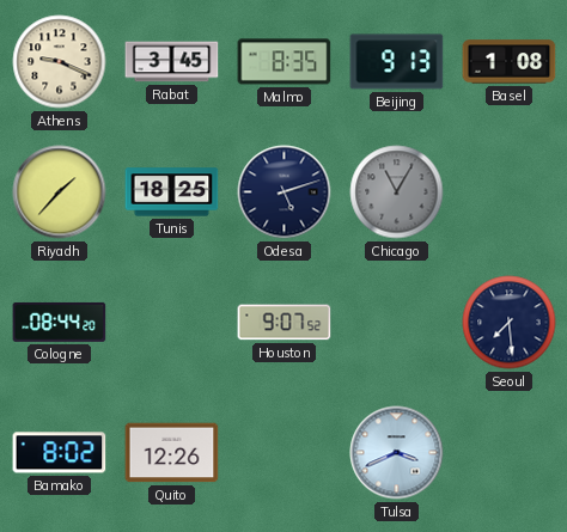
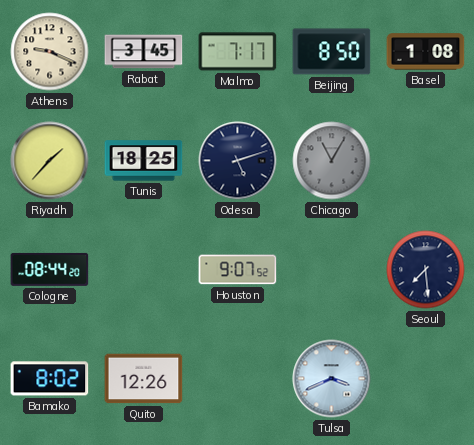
Malmo: 8:35 -> 7:17
Beijing: 9:13 -> 8:50
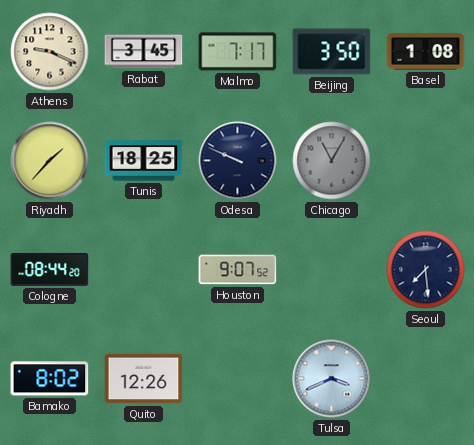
Beijing: 8:50 -> 3:50
Odesa: 5:12 -> 9:49
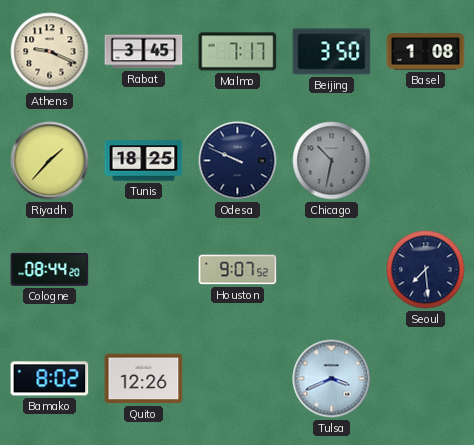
Chicago: 11:05 -> 10:32
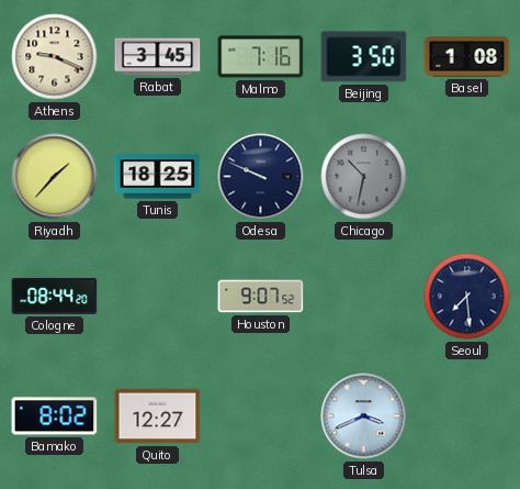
Malmo: 7:17 -> 7:16
Quito: 12:26 -> 12:27
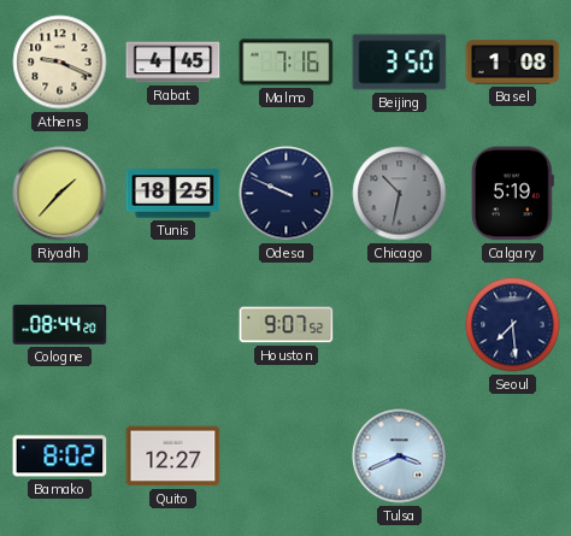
Rabat: 3:45 -> 4:45
Calgary: none -> 5:19
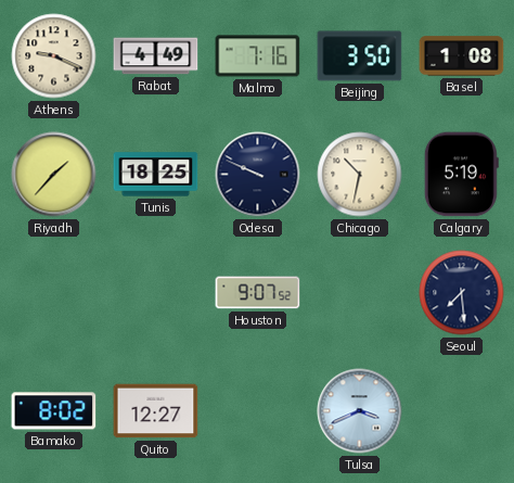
Rabat: 4:45 -> 4:49
Chicago dial: grey -> cream
Cologne: 08:44 -> none
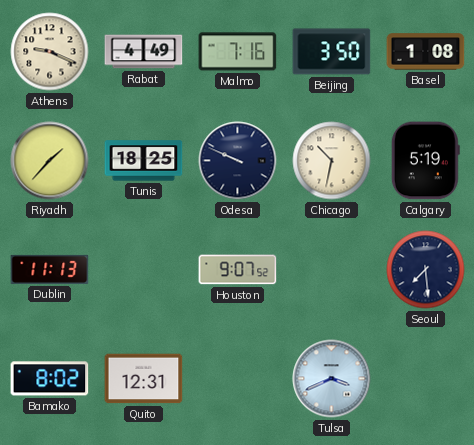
Dublin: none -> 11:13
Quito: 12:27 -> 12:31
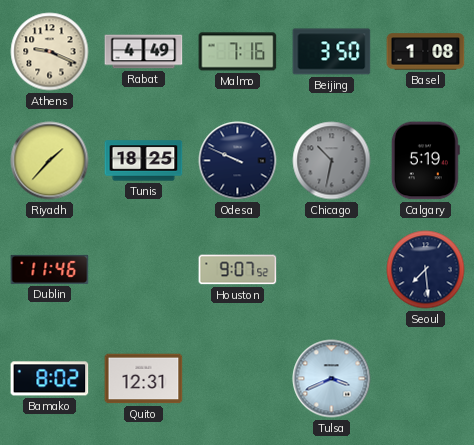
Chicago dial: cream -> grey
Dublin: 11:13 -> 11:46
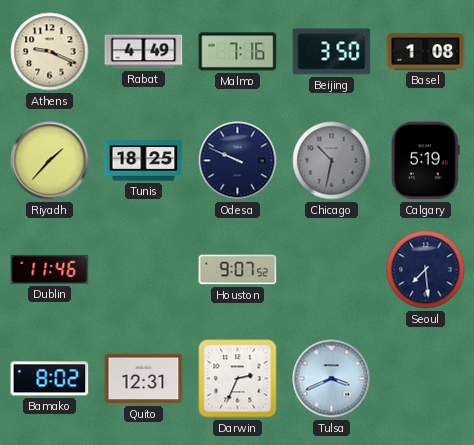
Darwin: none -> 2:34
